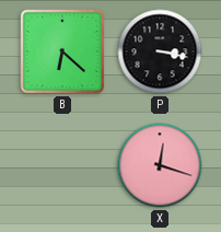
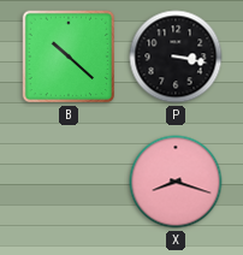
B: 6:22 -> 10:22
X: 12:18 -> 8:18
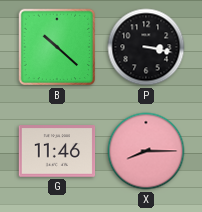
G: none -> 11:46
X: 8:18 -> 8:15
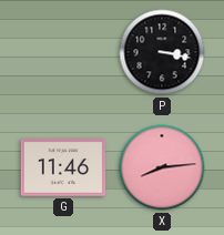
B: 10:22 -> none
X: 8:15 -> 8:14
